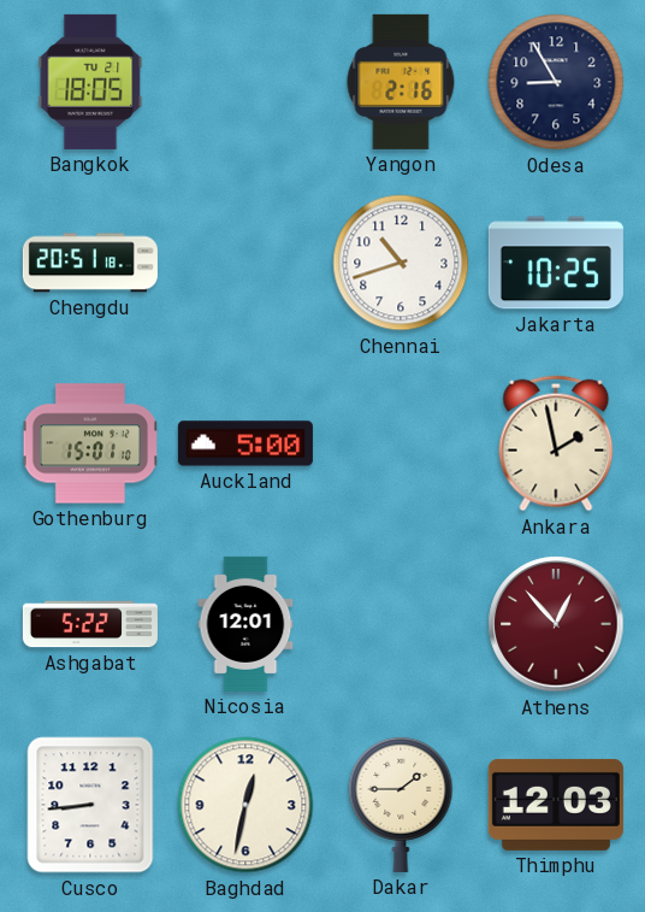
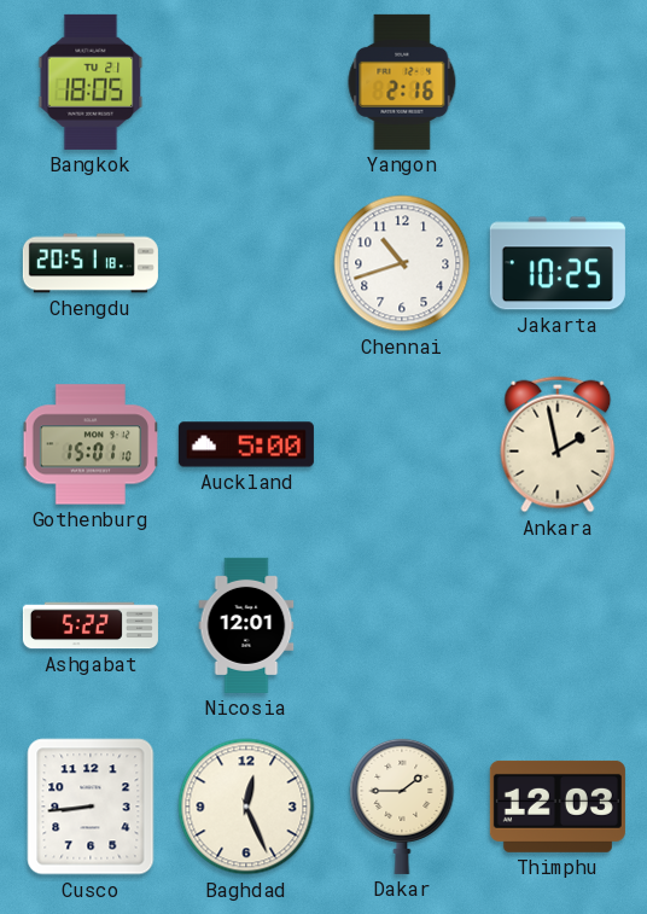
Odesa: 8:55 -> none
Athens: 12:53 -> none
Baghdad: 12:32 -> 12:26
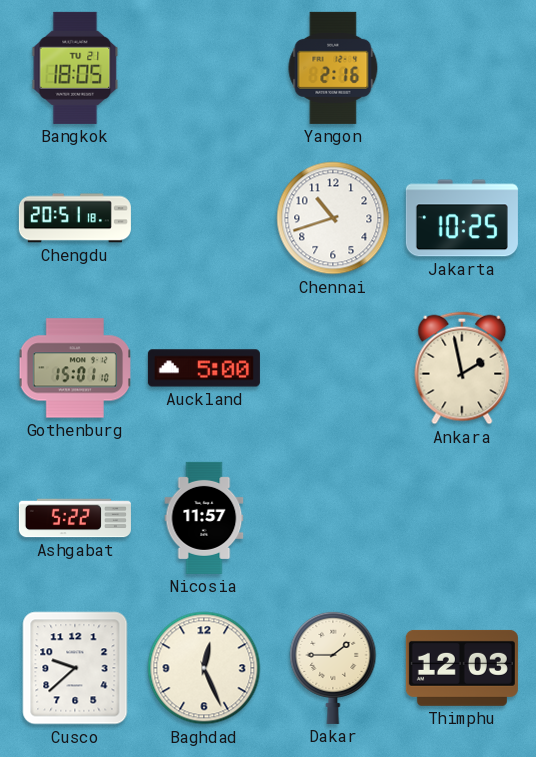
Nicosia: 12:01 -> 11:57
Cusco: 8:44 -> 9:38
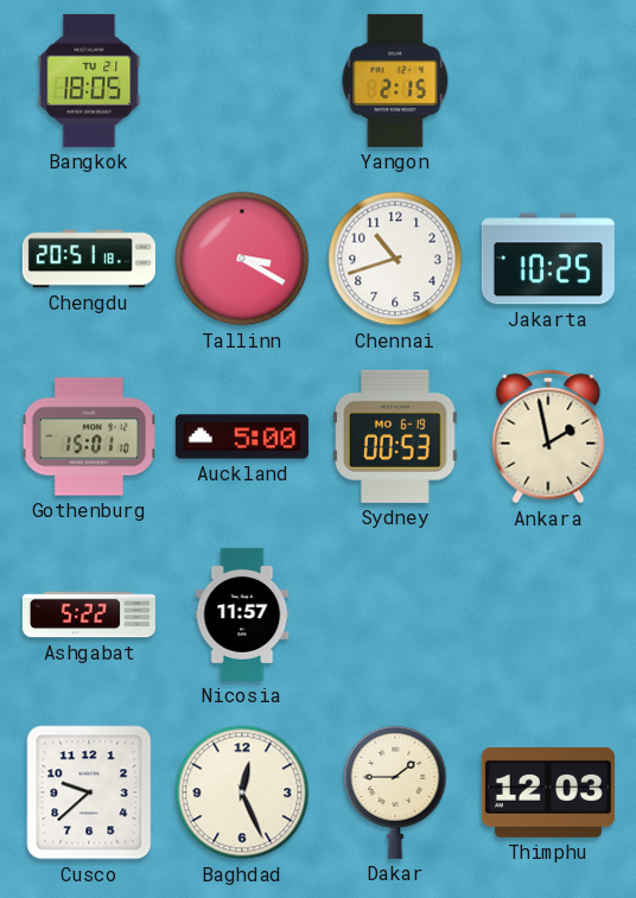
Yangon: 2:16 -> 2:15
Tallinn: none -> 3:20
Sydney: none -> 00:53
